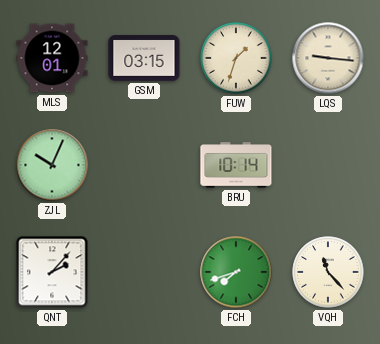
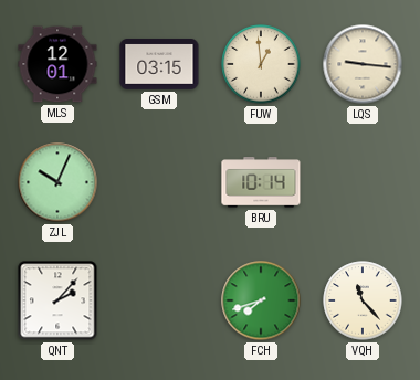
FUW: 1:33 -> 12:59
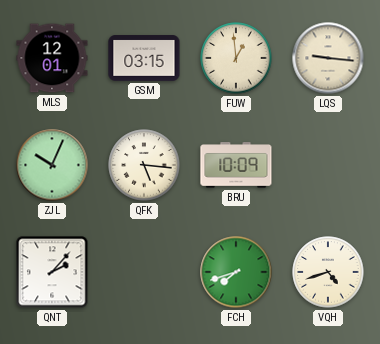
QFK: none -> 5:16
BRU: 10:14 -> 10:09
VQH: 11:23 -> 4:42
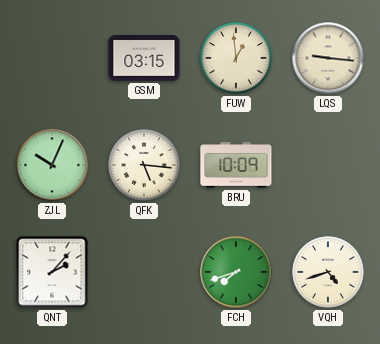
MLS: 12:01 -> none
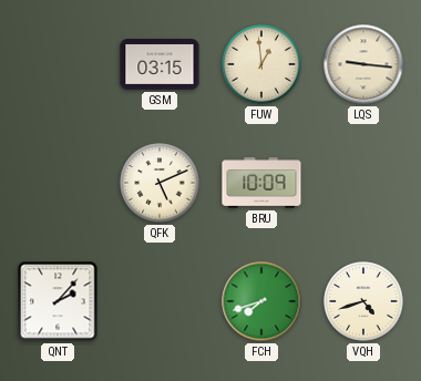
ZJL: 10:04 -> none
QFK: 5:16 -> 5:11
